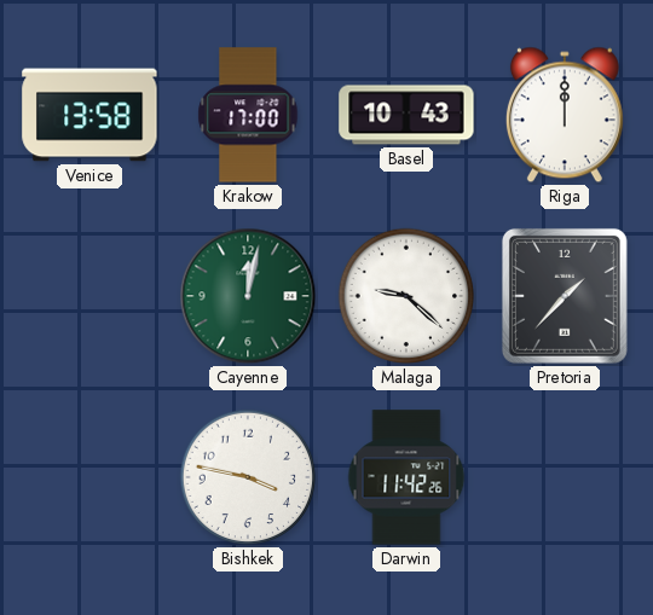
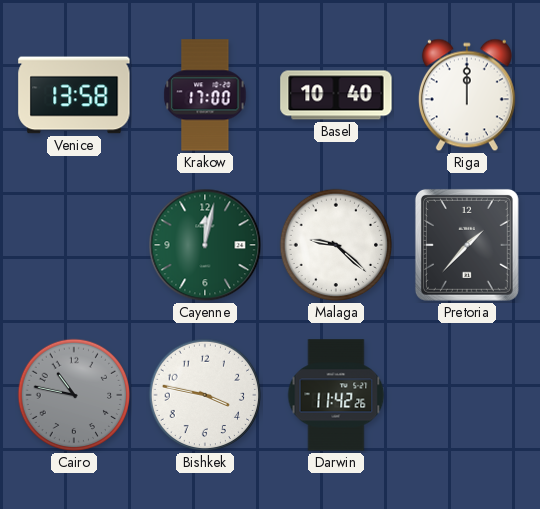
Basel: 10:43 -> 10:40
Cairo: none -> 10:47
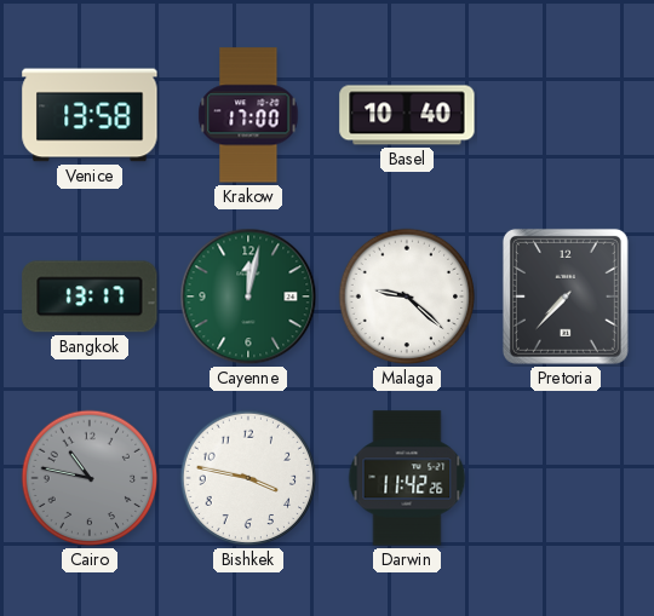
Riga: 12:00 -> none
Bangkok: none -> 13:17
Pretoria: 1:37 -> 7:37
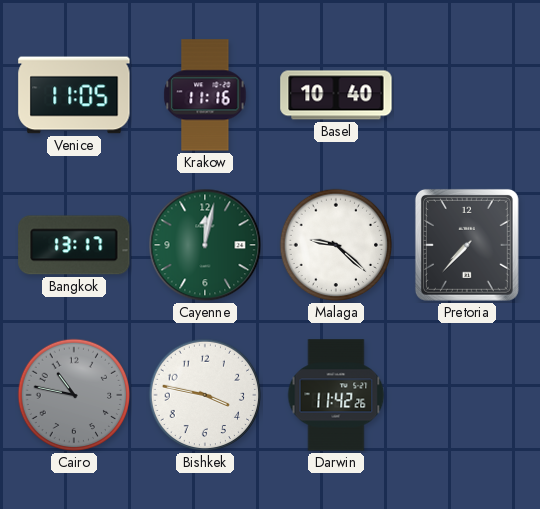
Venice: 13:58 -> 11:05
Krakow: 17:00 -> 11:16
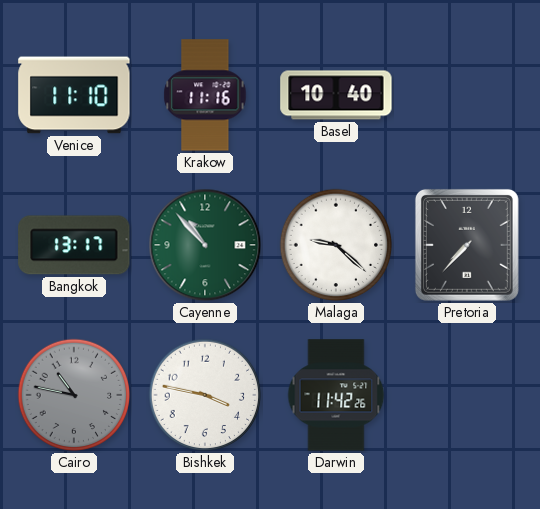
Venice: 11:05 -> 11:10
Cayenne: 12:02 -> 10:53
